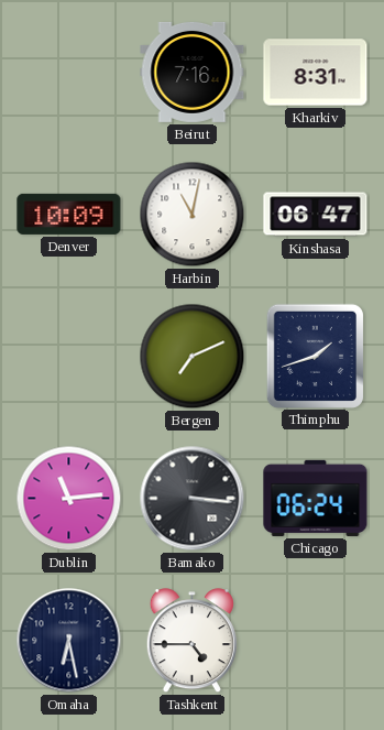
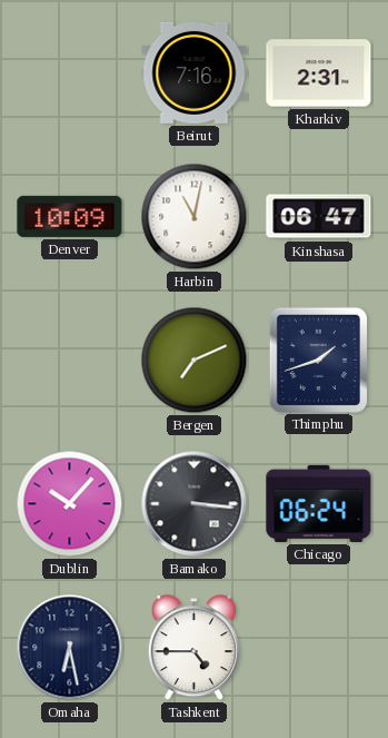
Kharkiv: 8:31 -> 2:31
Dublin: 11:14 -> 10:07
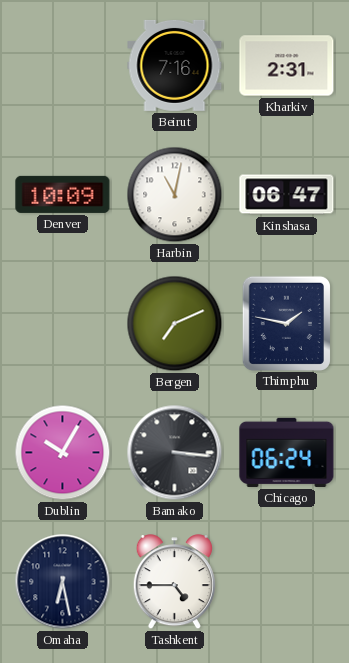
Thimphu: 1:42 -> 1:47
Dublin: 10:07 -> 10:05
